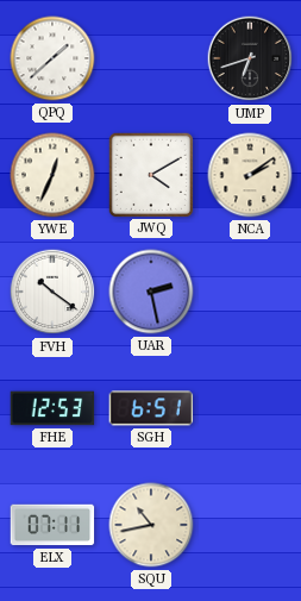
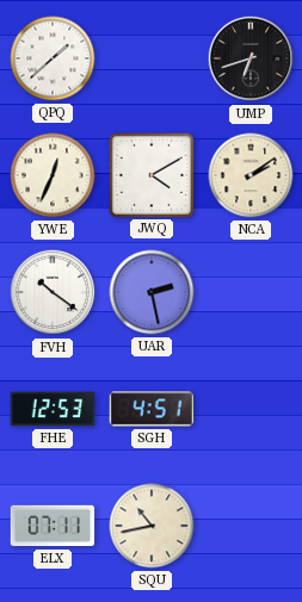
SGH: 6:51 -> 4:51
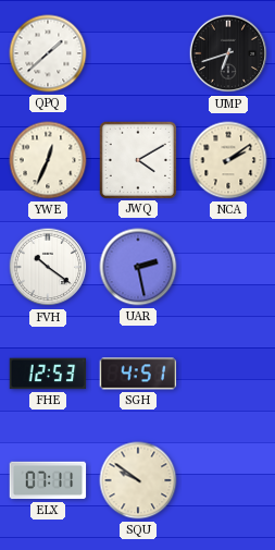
SQU: 10:43 -> 9:51
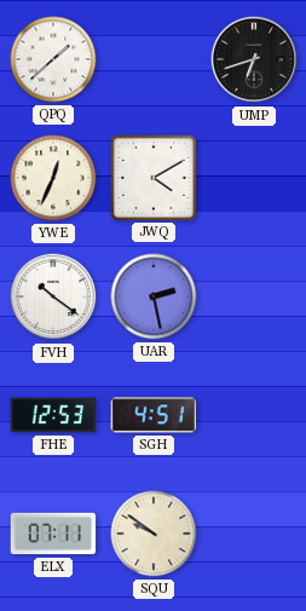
NCA: 2:09 -> none
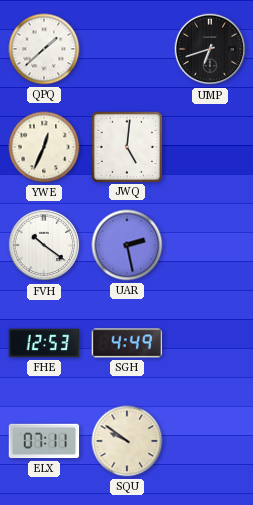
JWQ: 4:10 -> 5:01
SGH: 4:51 -> 4:49
